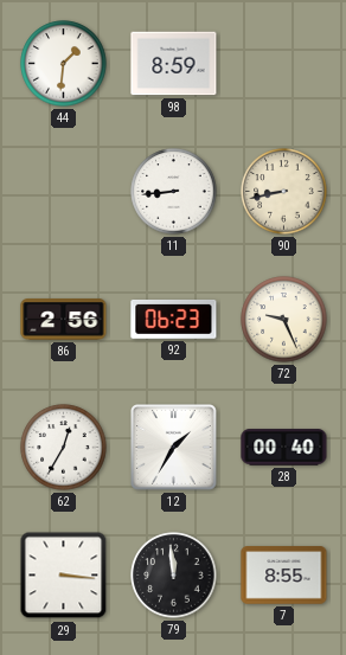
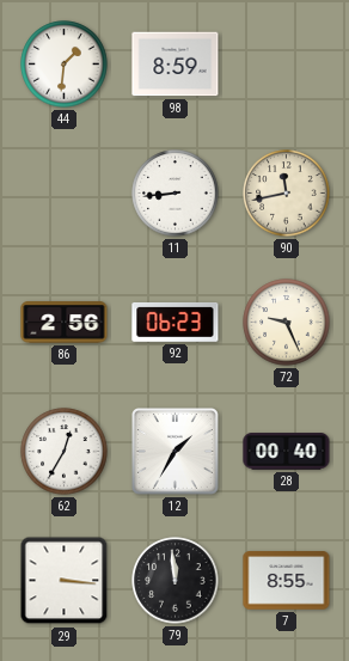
90: 8:43 -> 11:43
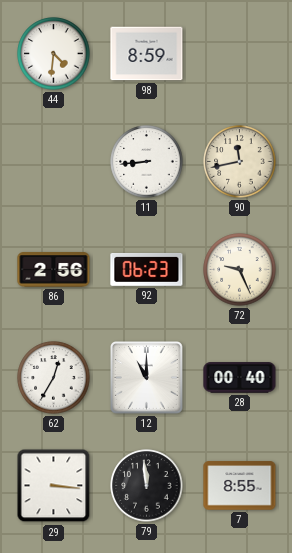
44: 1:31 -> 4:31
12: 1:35 -> 11:00
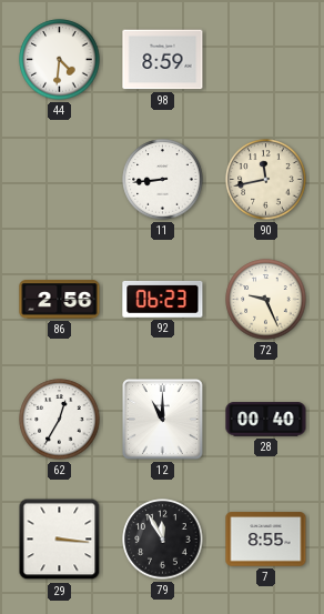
79: 11:59 -> 11:55
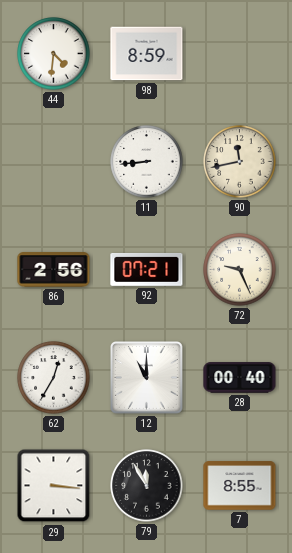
92: 06:23 -> 07:21
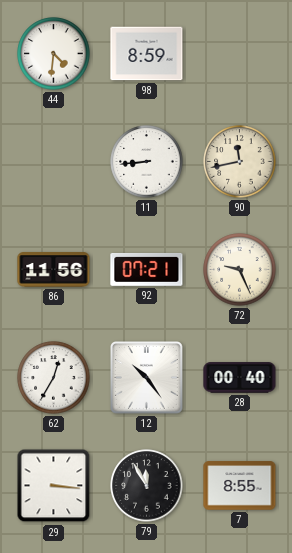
86: 2:56 -> 11:56
12: 11:00 -> 10:24
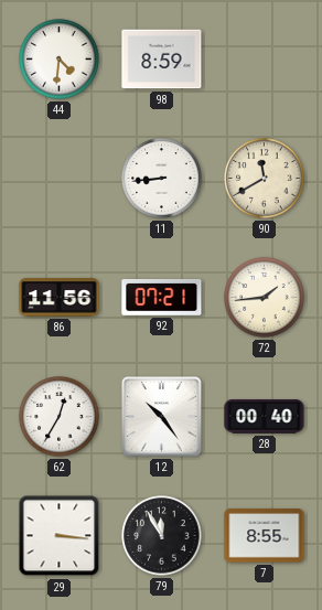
90: 11:43 -> 11:40
72: 9:26 -> 1:44
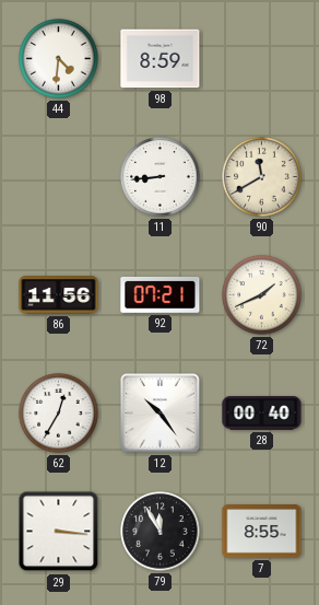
72: 1:44 -> 1:41
